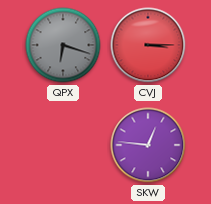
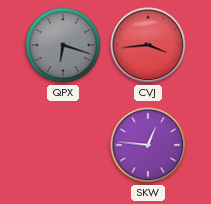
CVJ: 3:15 -> 3:44
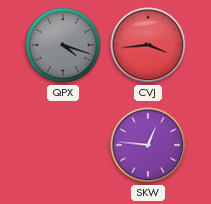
QPX: 6:18 -> 4:18
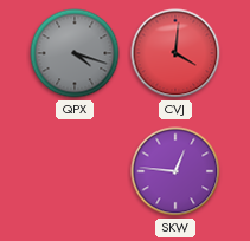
CVJ: 3:44 -> 4:01
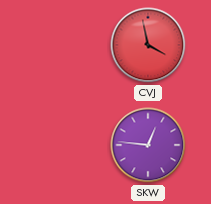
QPX: 4:18 -> none
CVJ: 4:01 -> 3:58
